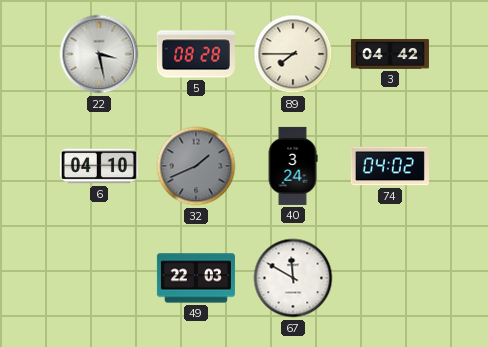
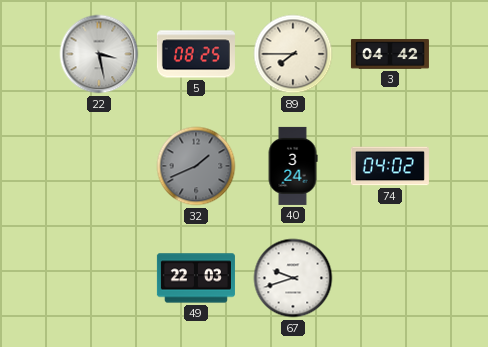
5: 08:28 -> 08:25
6: 04:10 -> none
67: 11:50 -> 9:42
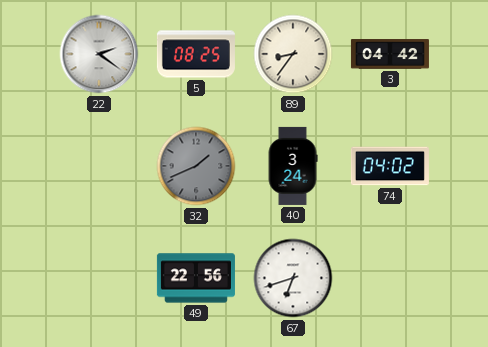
22: 3:28 -> 2:21
89: 7:45 -> 8:36
49: 22:03 -> 22:56
67: 9:42 -> 6:42
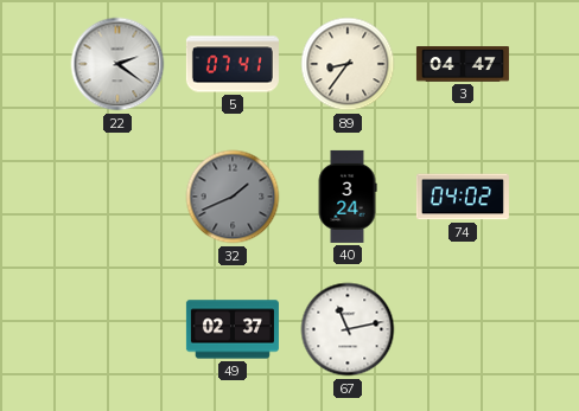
5: 08:25 -> 07:41
3: 04:42 -> 04:47
49: 22:56 -> 02:37
67: 6:42 -> 11:13
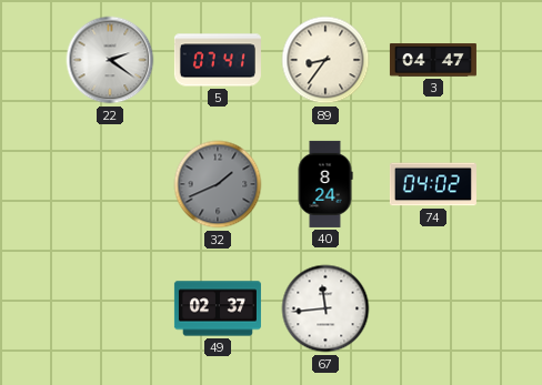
40: 3:24 -> 8:24
67: 11:13 -> 11:44
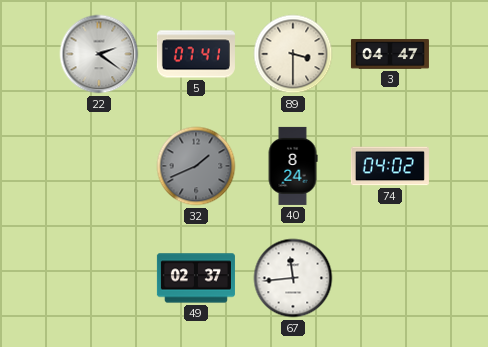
89: 8:36 -> 3:30
